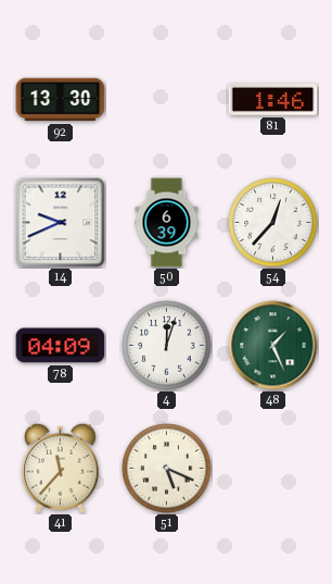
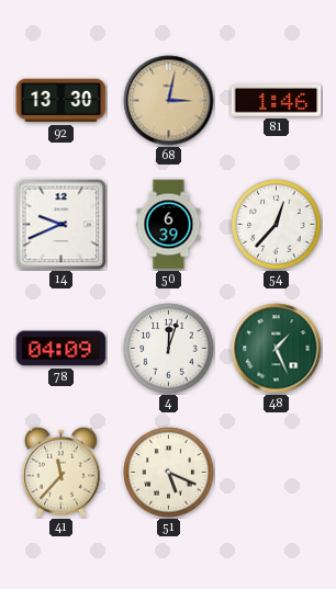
68: none -> 3:02
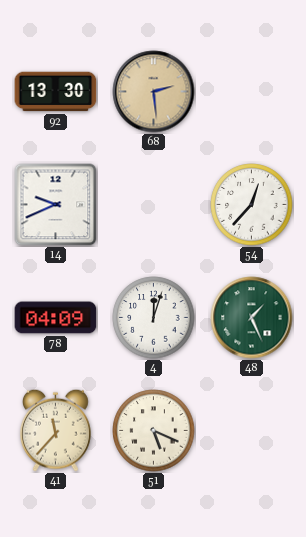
68: 3:02 -> 2:29
81: 1:46 -> none
50: 6:39 -> none
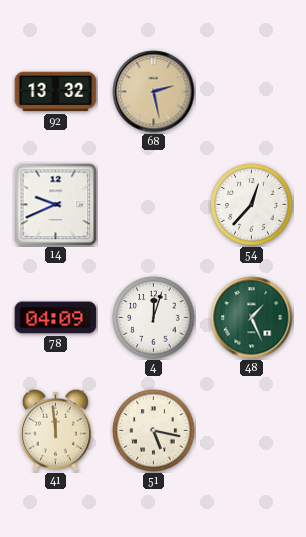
92: 13:30 -> 13:32
68: 2:29 -> 2:28
41: 11:37 -> 11:59
51: 5:19 -> 5:17
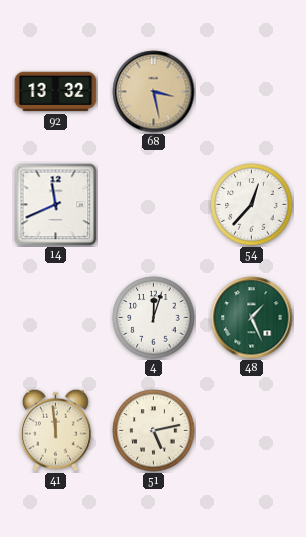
68: 2:28 -> 3:28
14: 9:41 -> 11:41
78: 04:09 -> none
51: 5:17 -> 5:13
